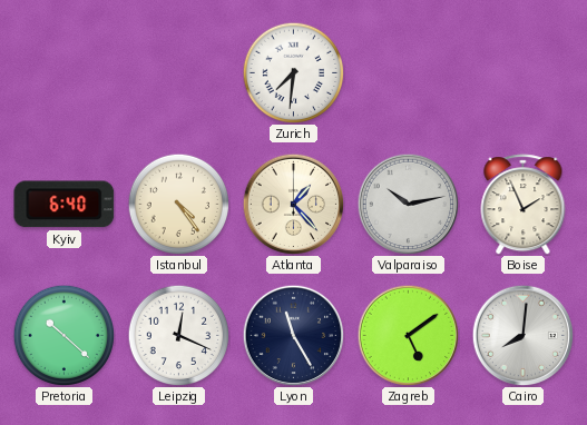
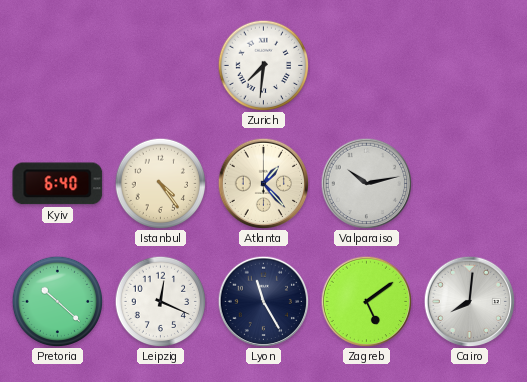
Boise: 1:56 -> none
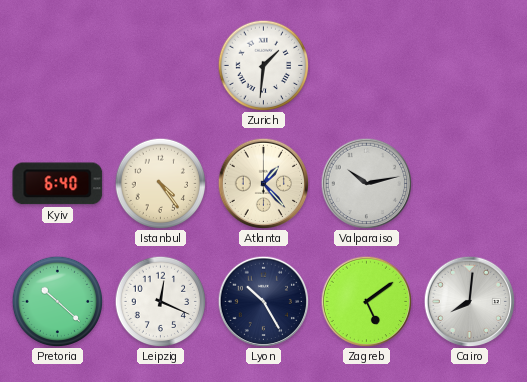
Zurich: 7:31 -> 1:31
Lyon: 11:25 -> 10:25
